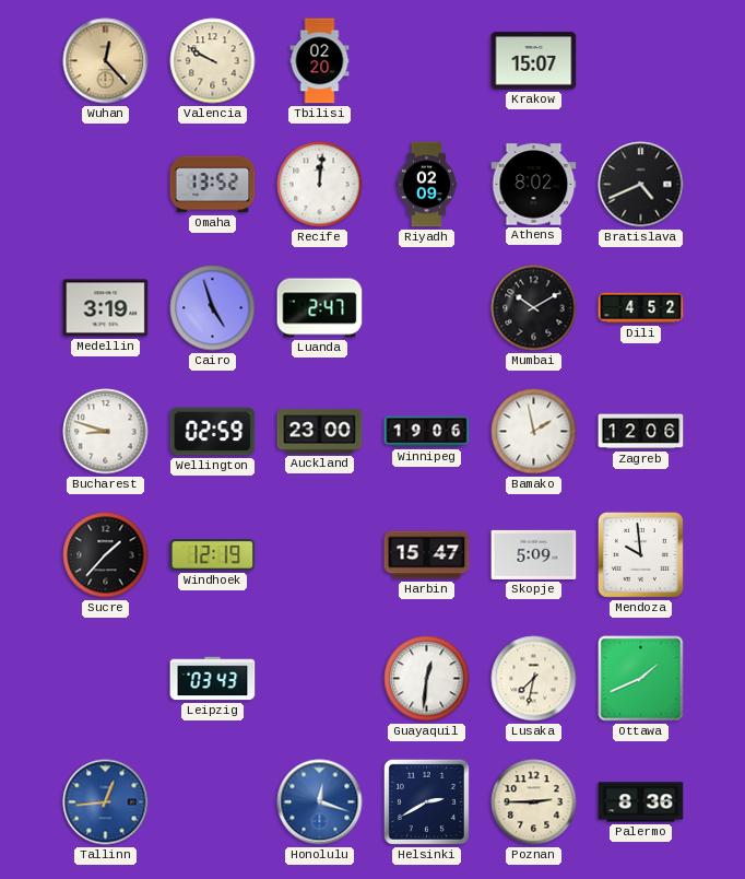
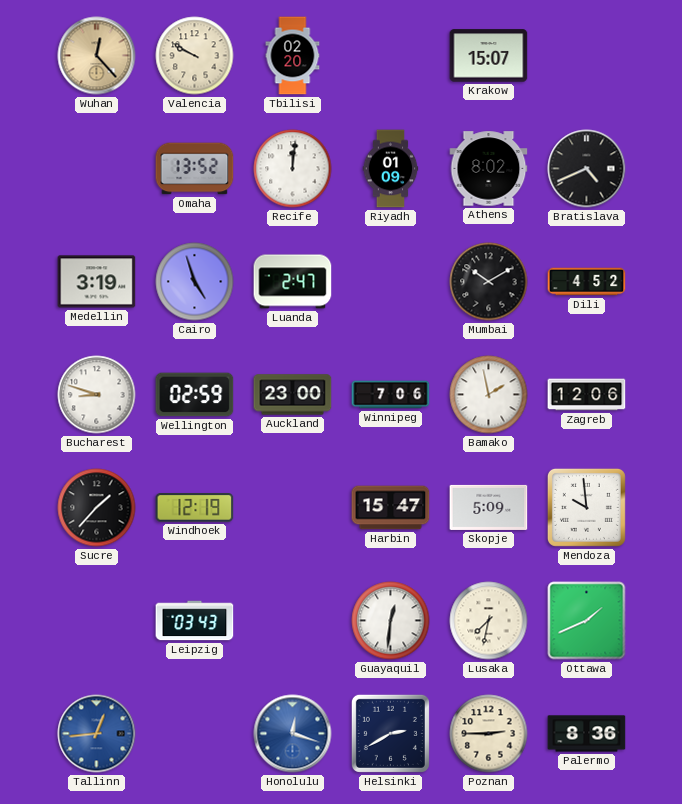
Riyadh: 02:09 -> 01:09
Winnipeg: 19:06 -> 7:06
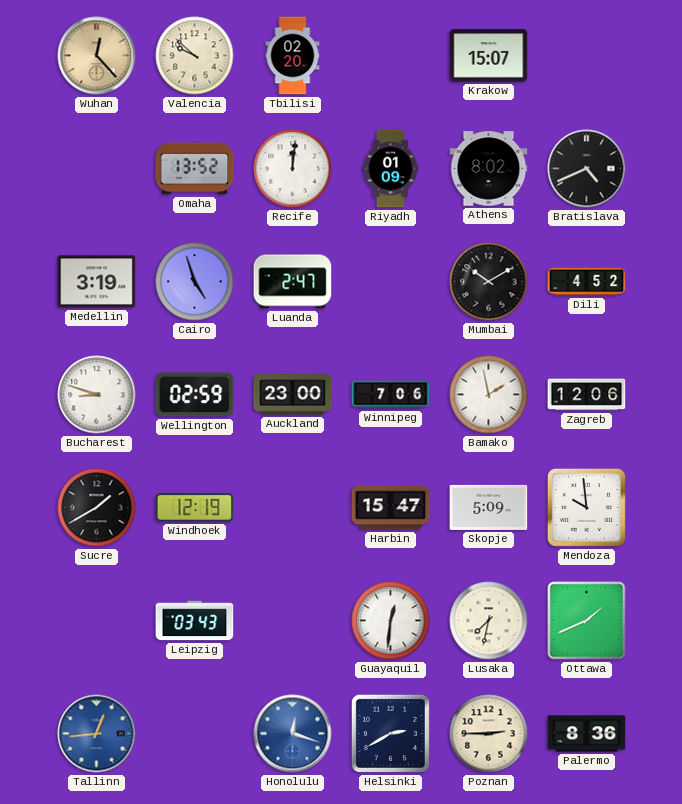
Valencia: 9:50 -> 9:52
Sucre: 1:37 -> 1:40
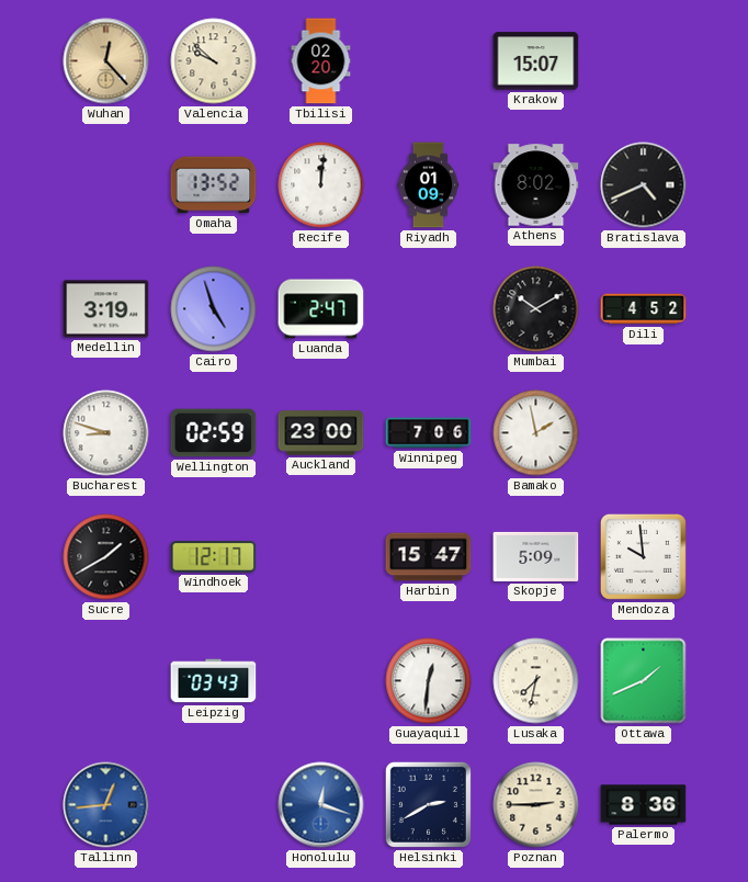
Zagreb: 12:06 -> none
Windhoek: 12:19 -> 12:17
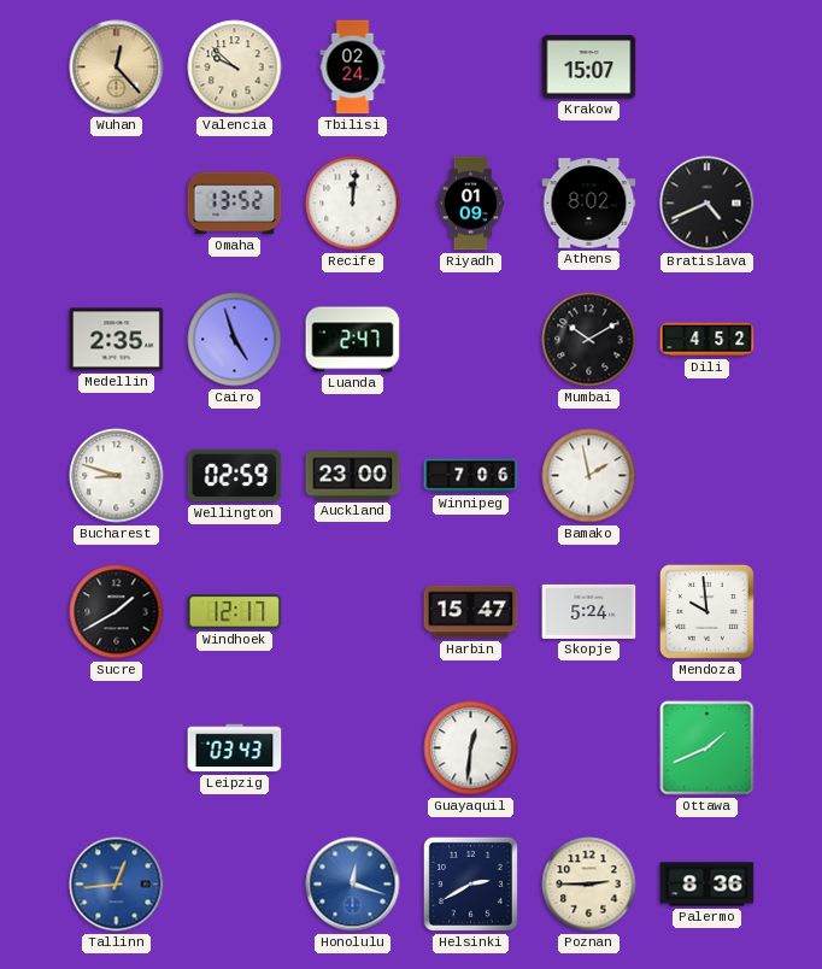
Tbilisi: 02:20 -> 02:24
Medellin: 3:19 -> 2:35
Skopje: 5:09 -> 5:24
Lusaka: 7:32 -> none
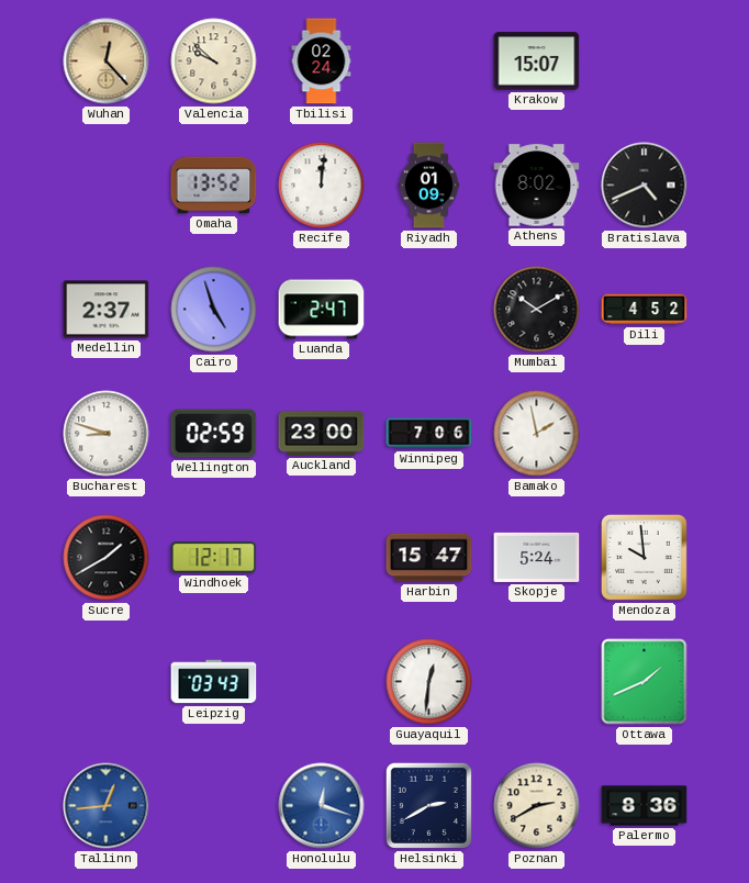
Medellin: 2:35 -> 2:37
Poznan: 2:45 -> 2:40
